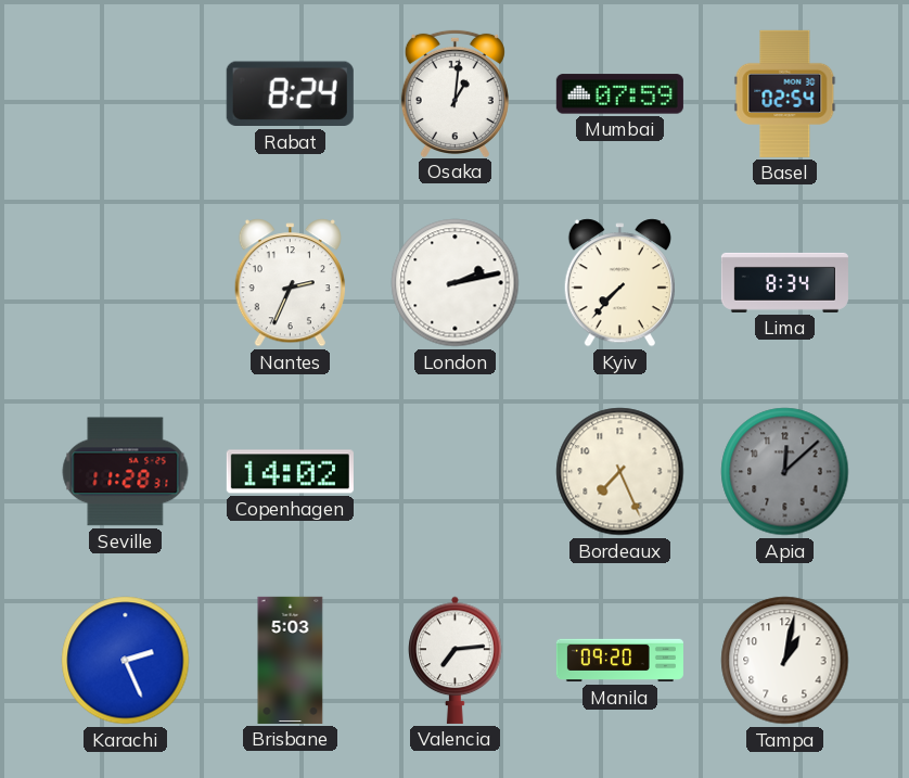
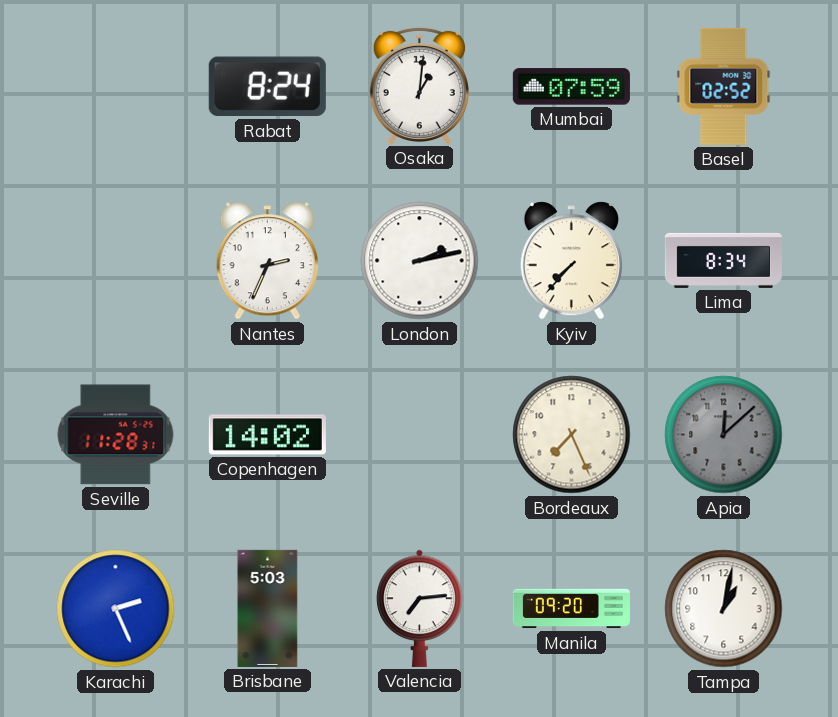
Basel: 02:54 -> 02:52
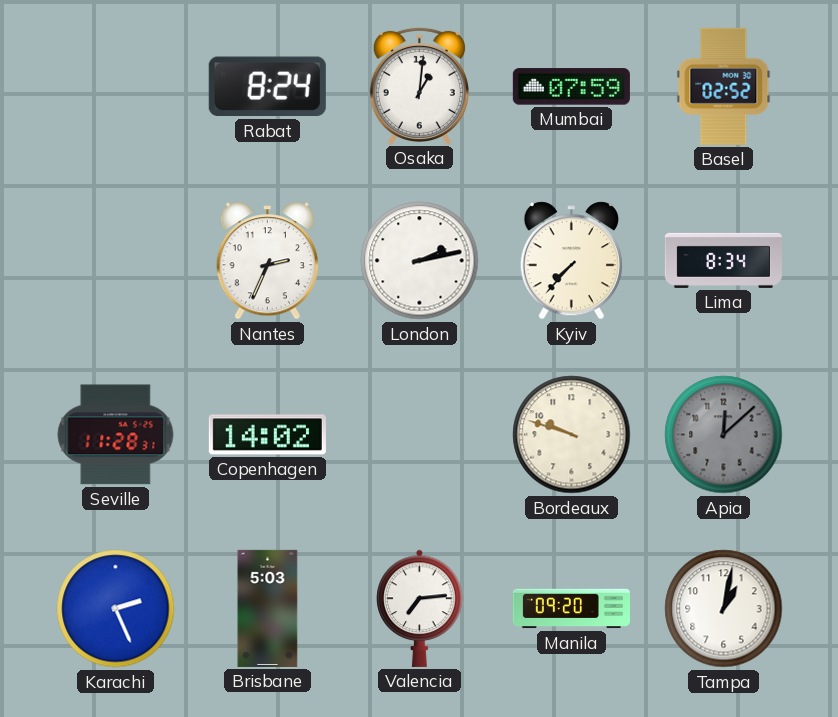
Bordeaux: 7:26 -> 9:48
